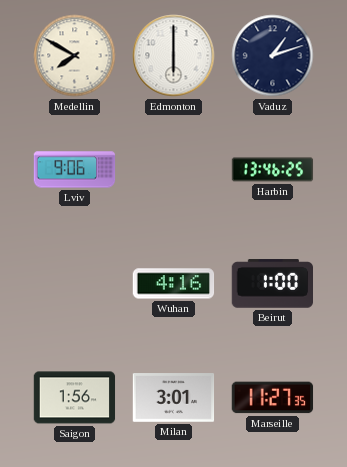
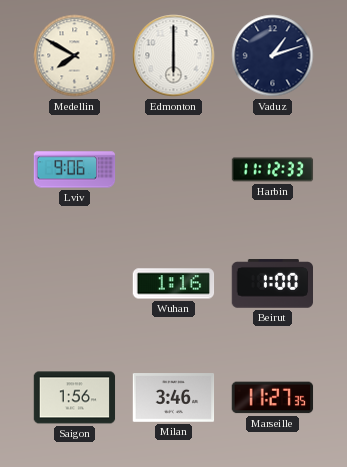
Harbin: 13:46 -> 11:12
Wuhan: 4:16 -> 1:16
Milan: 3:01 -> 3:46
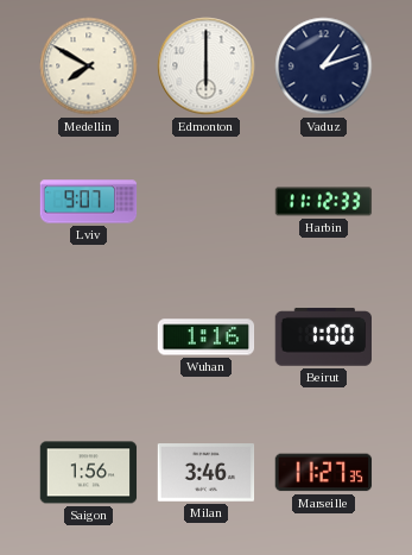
Lviv: 9:06 -> 9:07
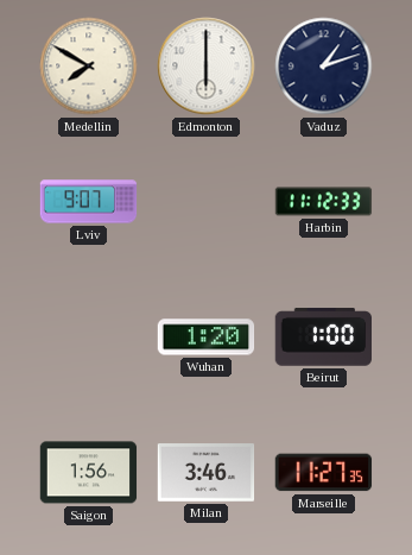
Wuhan: 1:16 -> 1:20
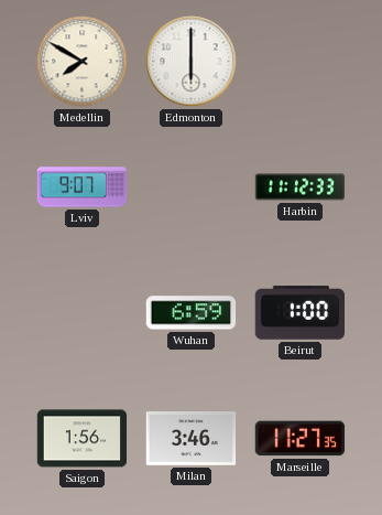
Vaduz: 1:12 -> none
Wuhan: 1:20 -> 6:59
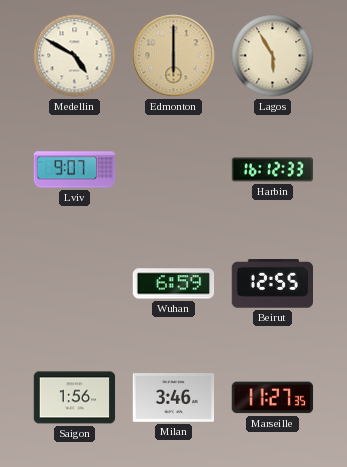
Medellin: 7:50 -> 4:50
Edmonton dial: white -> champagne
Lagos: none -> 5:55
Harbin: 11:12 -> 16:12
Beirut: 1:00 -> 12:55
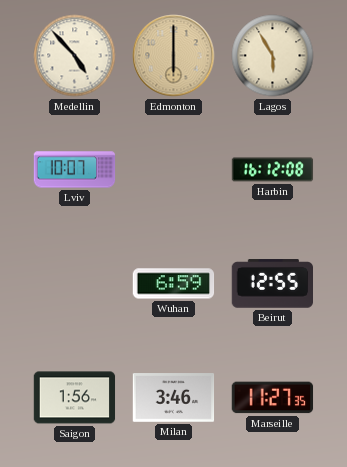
Medellin: 4:50 -> 4:53
Lviv: 9:07 -> 10:07
Harbin: 16:12:33 -> 16:12:08
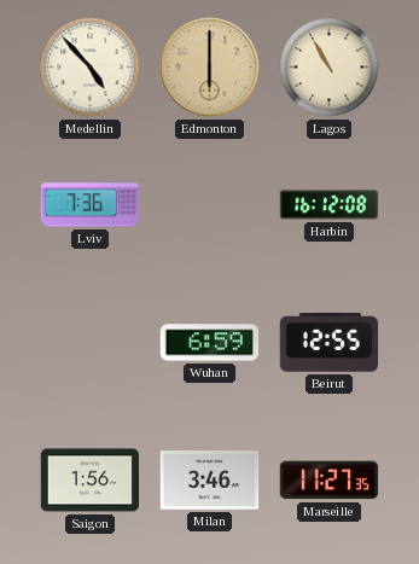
Lagos: 5:55 -> 10:55
Lviv: 10:07 -> 7:36
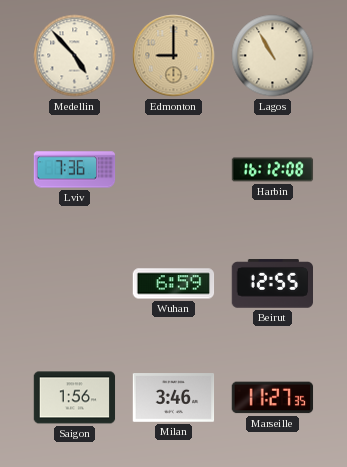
Edmonton: 6:00 -> 9:00
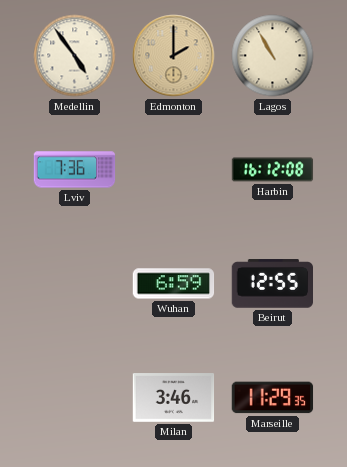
Medellin: 4:53 -> 4:54
Edmonton: 9:00 -> 2:00
Saigon: 1:56 -> none
Marseille: 11:27 -> 11:29
